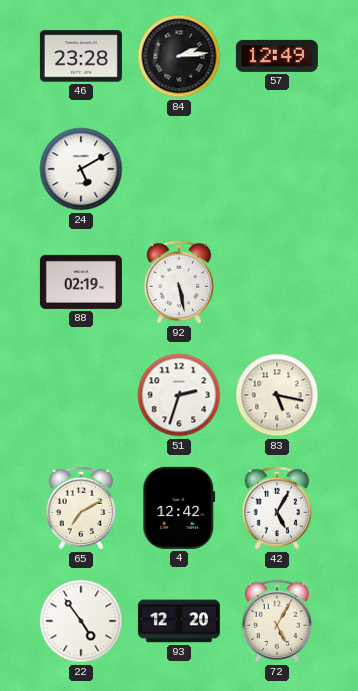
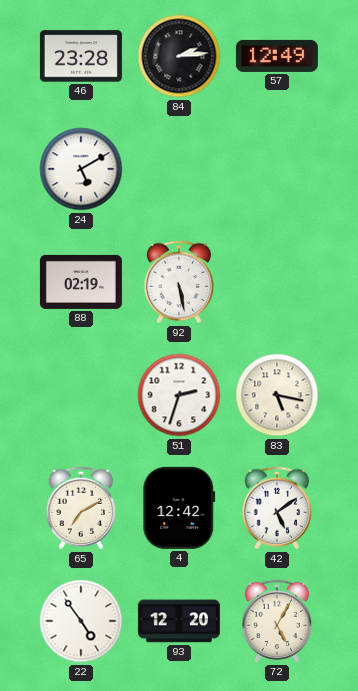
42: 5:05 -> 5:09
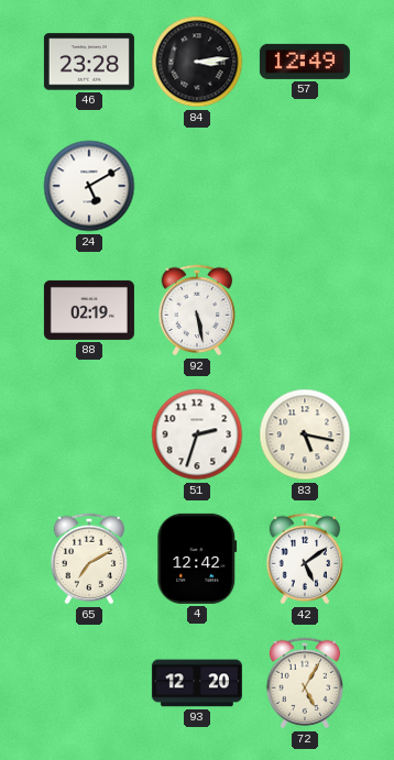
84: 2:14 -> 3:14
22: 4:54 -> none
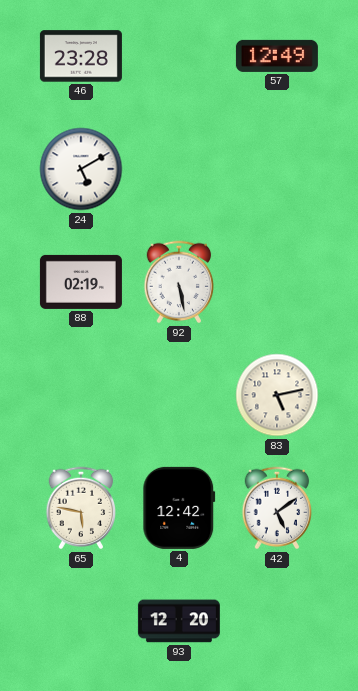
84: 3:14 -> none
51: 2:33 -> none
83: 5:17 -> 5:13
65: 7:10 -> 5:47
72: 5:05 -> none
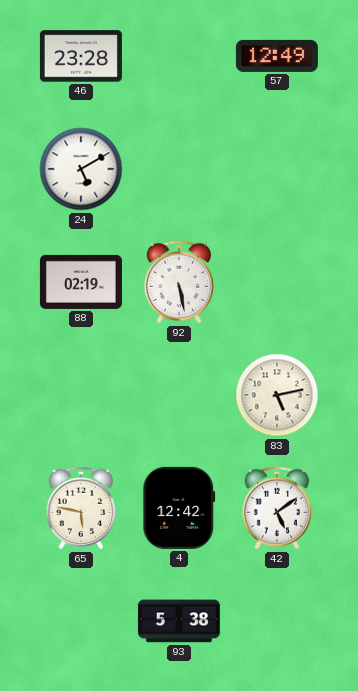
93: 12:20 -> 5:38
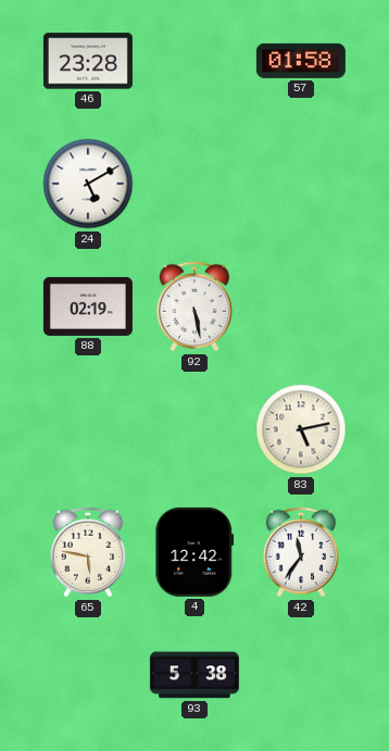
57: 12:49 -> 01:58
42: 5:09 -> 11:36
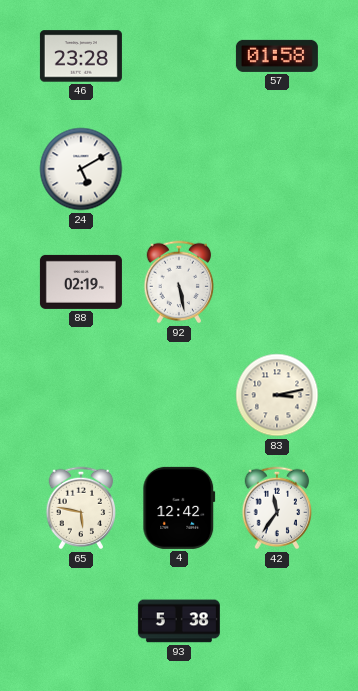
83: 5:13 -> 3:13
